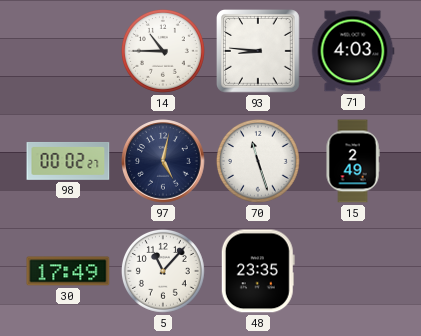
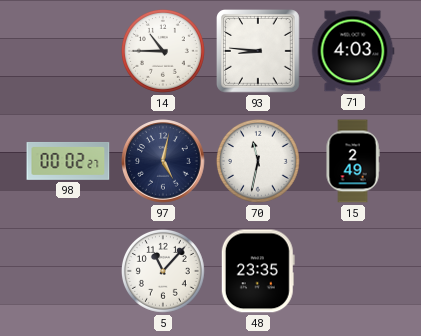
70: 11:27 -> 11:32
30: 17:49 -> none
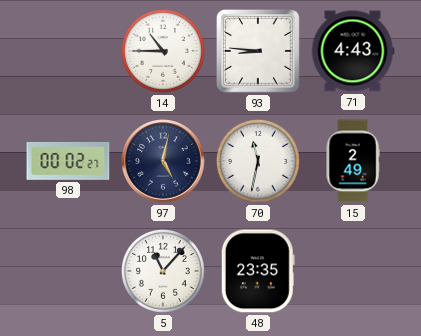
71: 4:03 -> 4:43
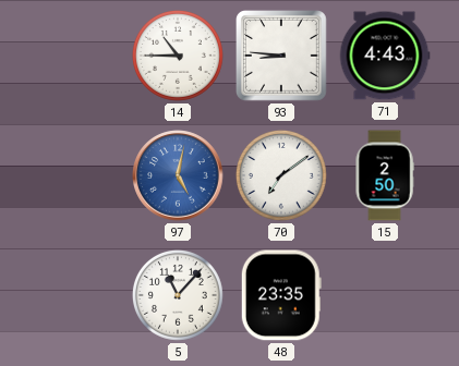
98: 00:02 -> none
97 dial: navy -> blue
70: 11:32 -> 7:09
15: 2:49 -> 2:50
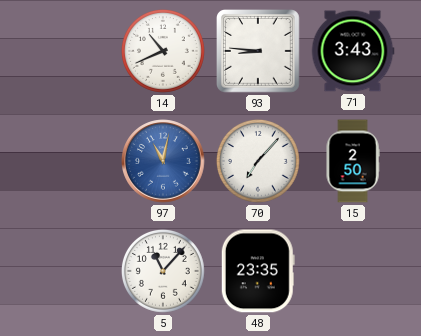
14: 10:45 -> 10:41
71: 4:43 -> 3:43
97: 5:02 -> 11:02
70: 7:09 -> 7:07
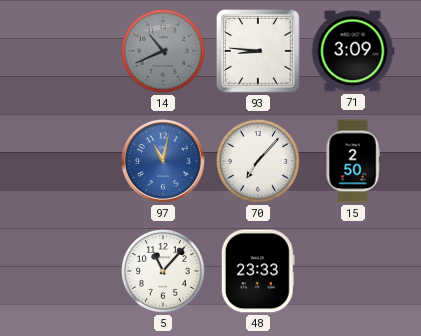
14 dial: white -> grey
71: 3:43 -> 3:09
48: 23:35 -> 23:33
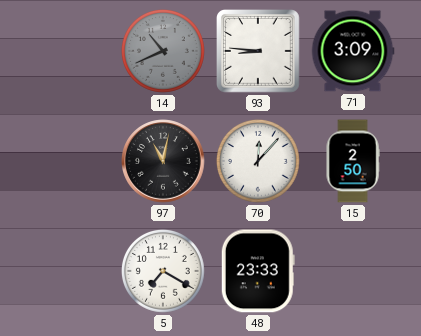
97 dial: blue -> black
70: 7:07 -> 12:07
5: 11:07 -> 7:20
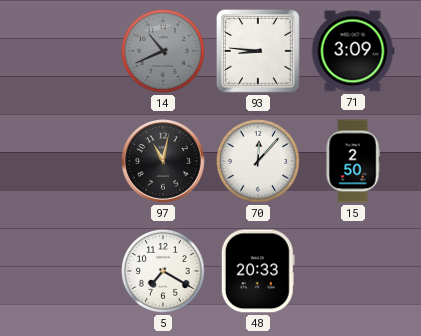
48: 23:33 -> 20:33
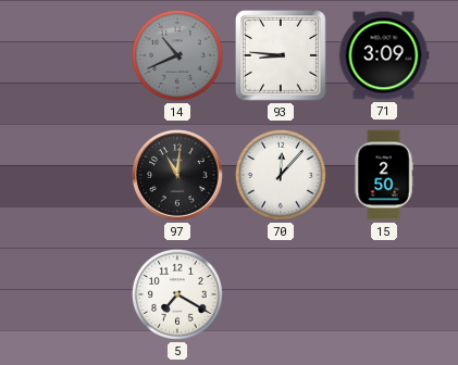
97: 11:02 -> 11:01
48: 20:33 -> none
